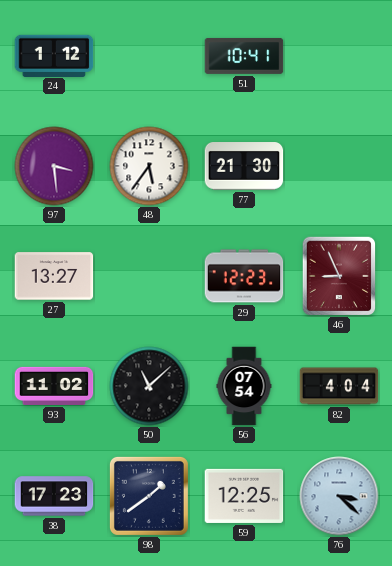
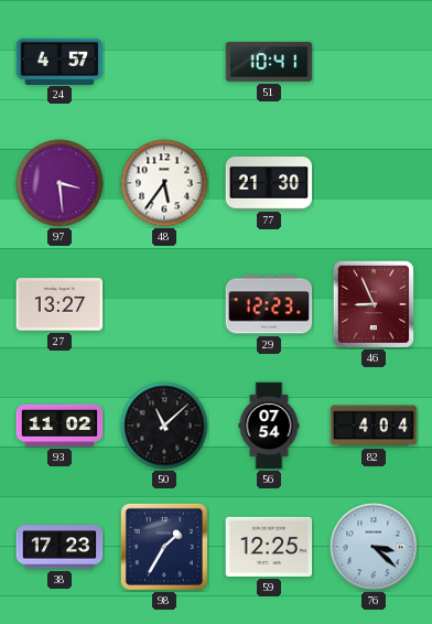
24: 1:12 -> 4:57
98: 1:39 -> 1:35
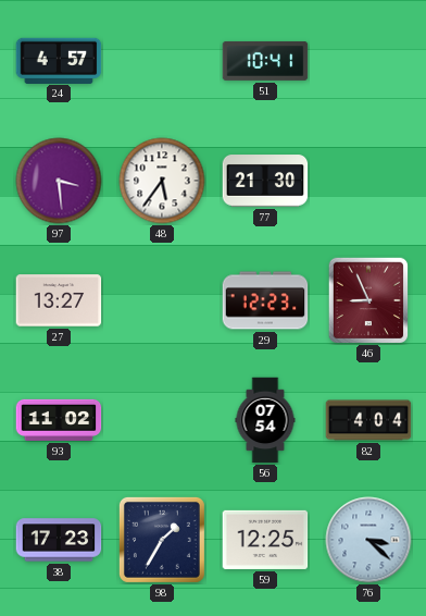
50: 11:08 -> none
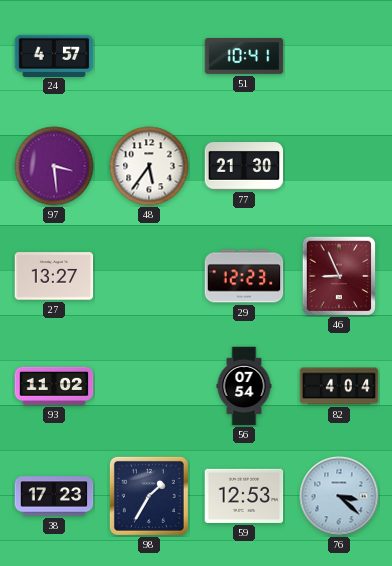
59: 12:25 -> 12:53
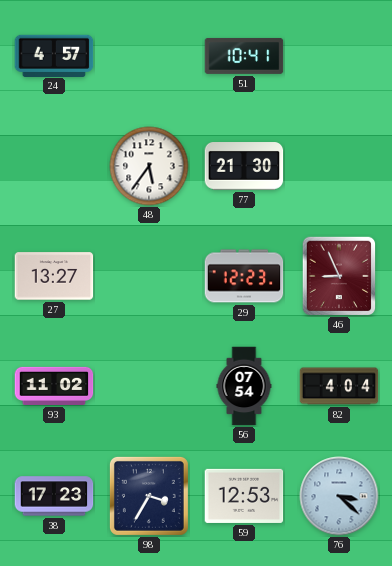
97: 3:29 -> none
98: 1:35 -> 3:35
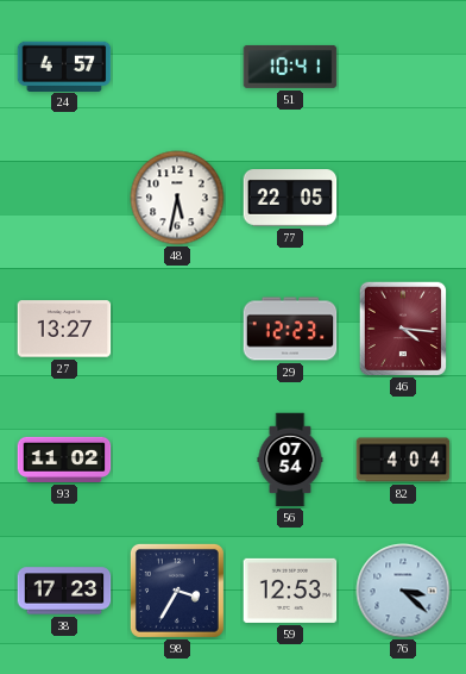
48: 5:36 -> 5:32
77: 21:30 -> 22:05
46: 8:56 -> 4:16
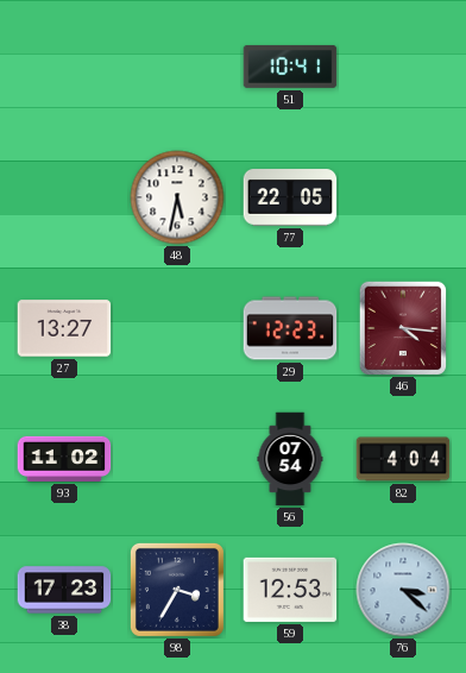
24: 4:57 -> none
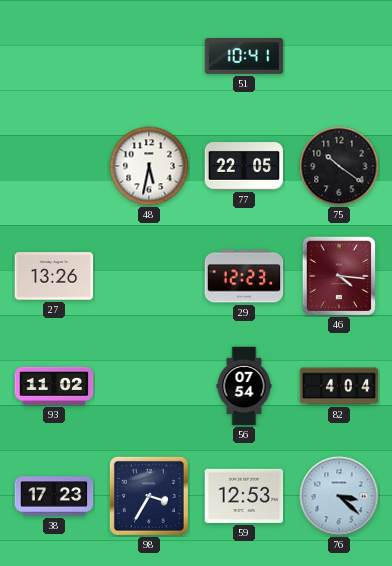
75: none -> 10:21
27: 13:27 -> 13:26
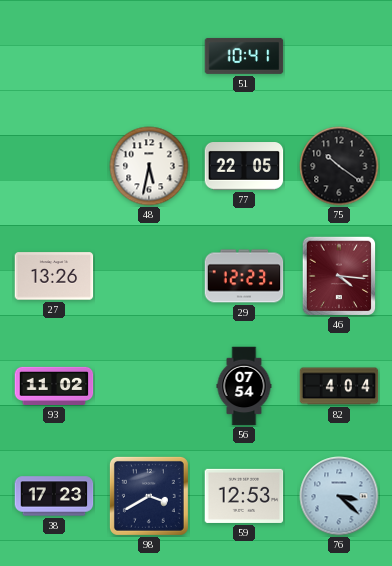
98: 3:35 -> 3:40
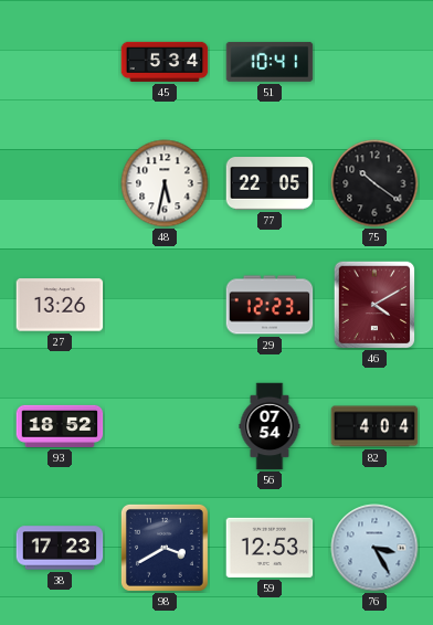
45: none -> 5:34
46: 4:16 -> 4:10
93: 11:02 -> 18:52
76: 3:22 -> 3:25
